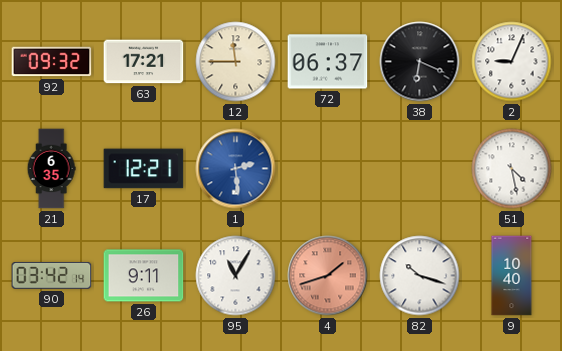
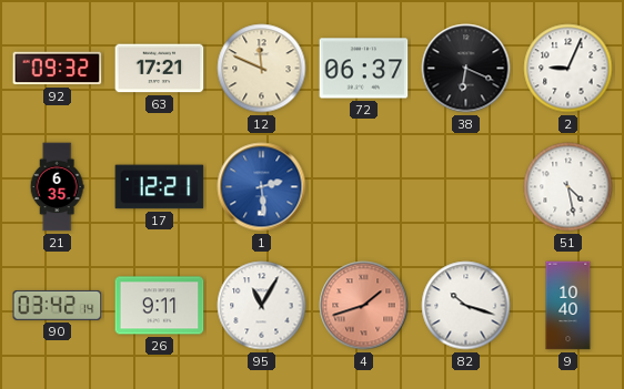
12: 11:45 -> 11:49
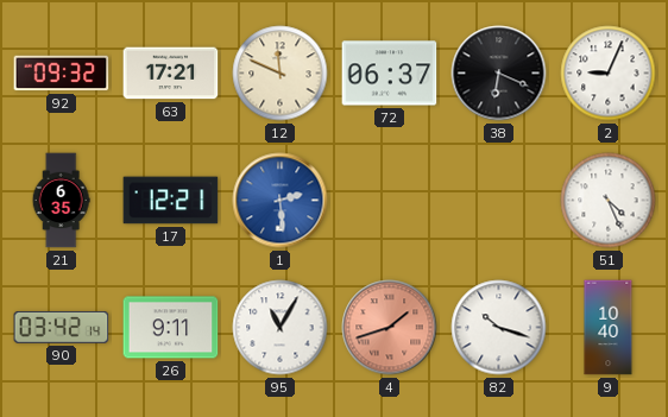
51: 4:28 -> 4:26
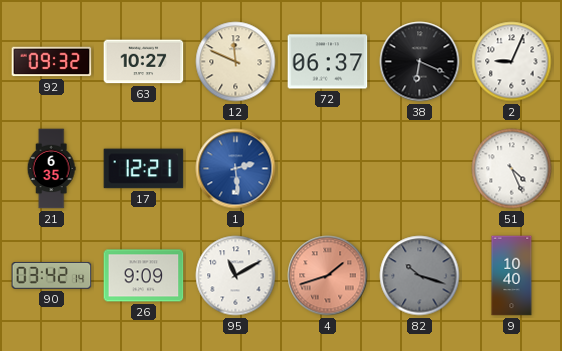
63: 17:21 -> 10:27
26: 9:11 -> 9:09
95: 11:05 -> 11:10
82 dial: white -> grey
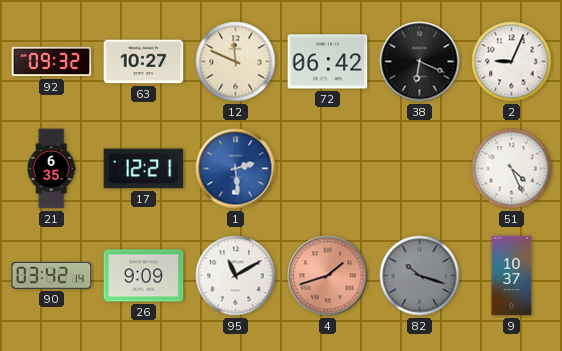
72: 06:37 -> 06:42
9: 10:40 -> 10:37
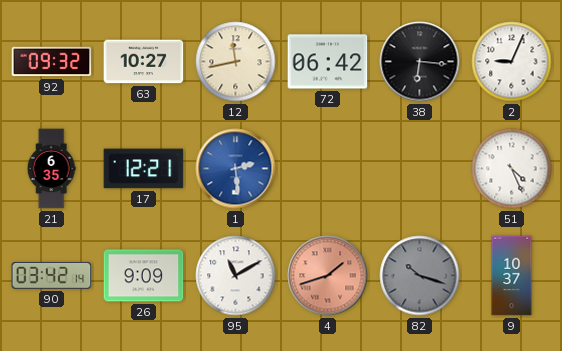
12: 11:49 -> 11:43
38: 6:19 -> 6:16
